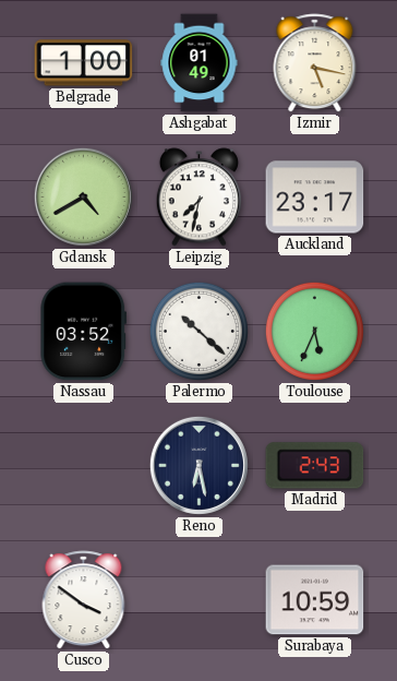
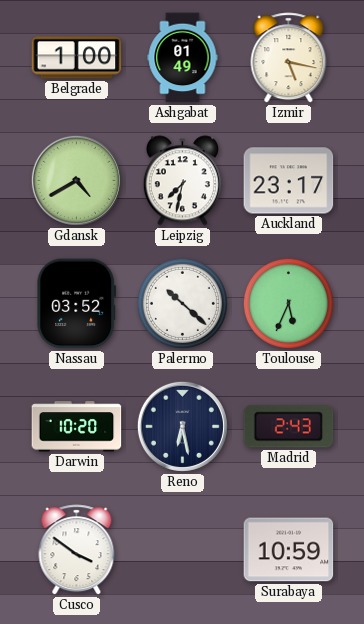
Darwin: none -> 10:20
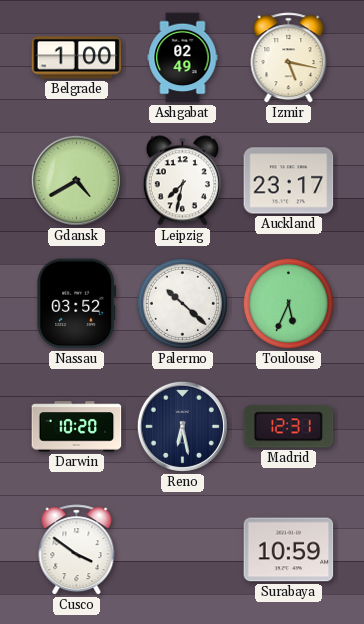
Ashgabat: 01:49 -> 02:49
Madrid: 2:43 -> 12:31
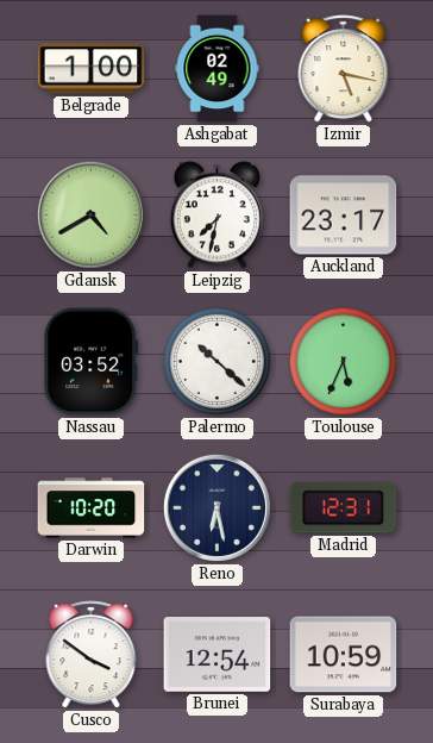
Brunei: none -> 12:54
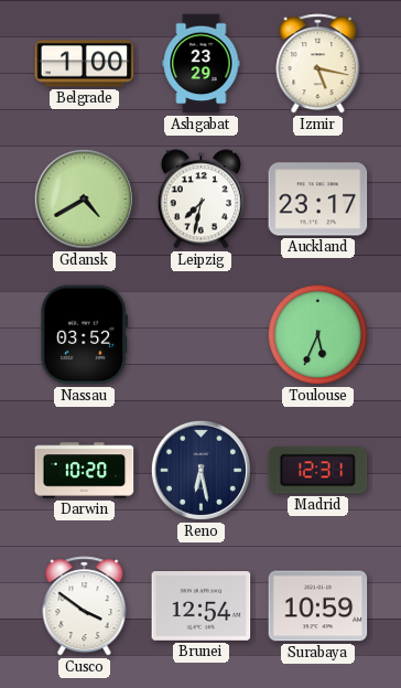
Ashgabat: 02:49 -> 23:29
Palermo: 10:22 -> none
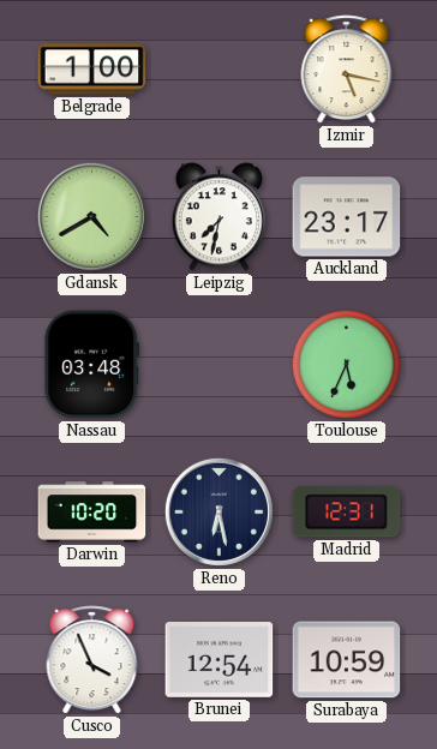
Ashgabat: 23:29 -> none
Nassau: 03:52 -> 03:48
Cusco: 3:51 -> 3:56
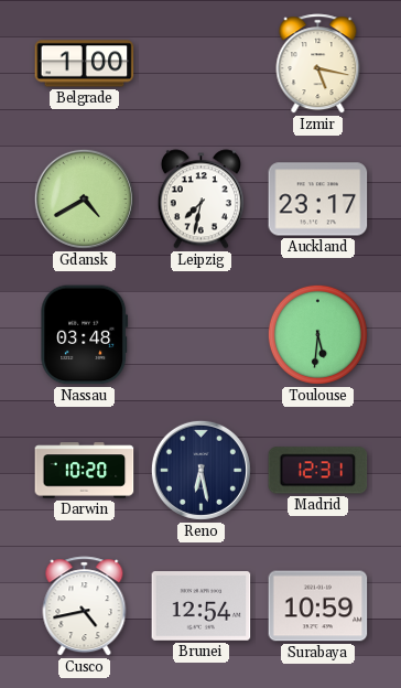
Toulouse: 5:34 -> 5:31
Cusco: 3:56 -> 4:43
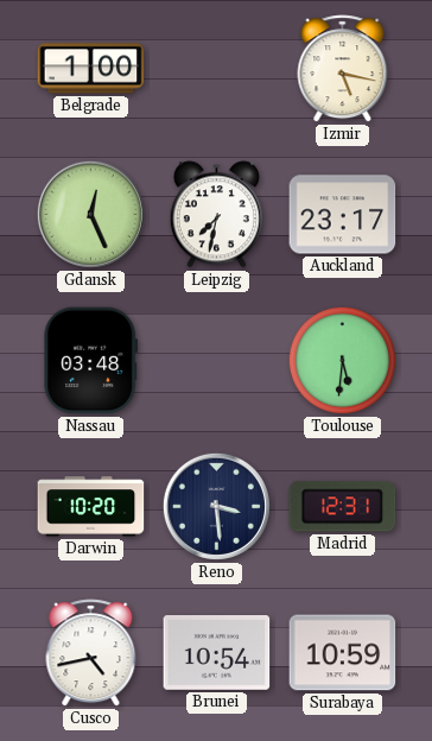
Gdansk: 4:40 -> 12:26
Reno: 6:28 -> 3:29
Brunei: 12:54 -> 10:54
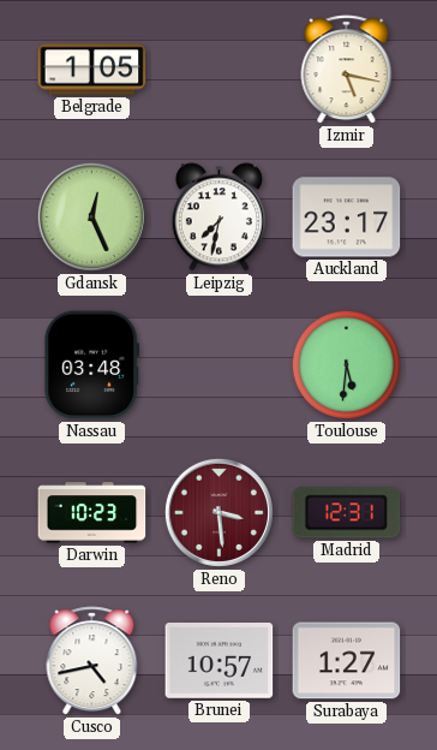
Belgrade: 1:00 -> 1:05
Darwin: 10:20 -> 10:23
Reno dial: navy -> burgundy
Brunei: 10:54 -> 10:57
Surabaya: 10:59 -> 1:27
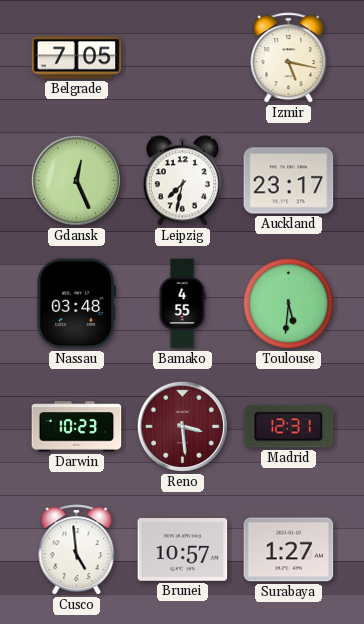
Belgrade: 1:05 -> 7:05
Bamako: none -> 4:55
Cusco: 4:43 -> 4:59
